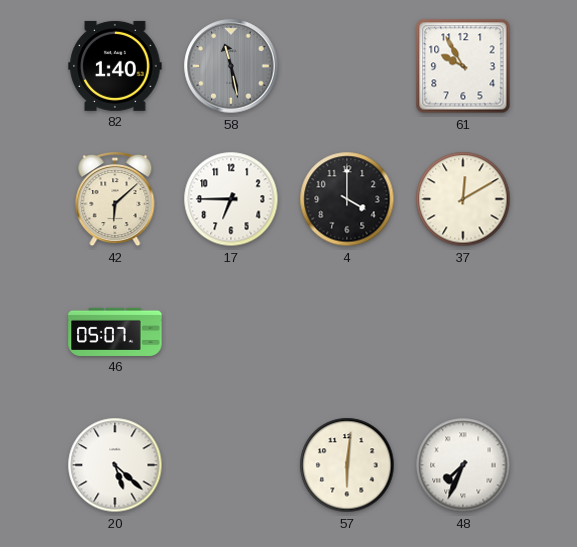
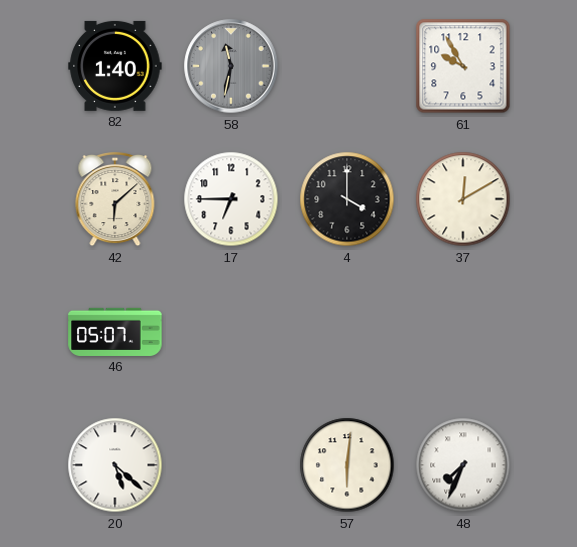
58: 11:28 -> 11:32
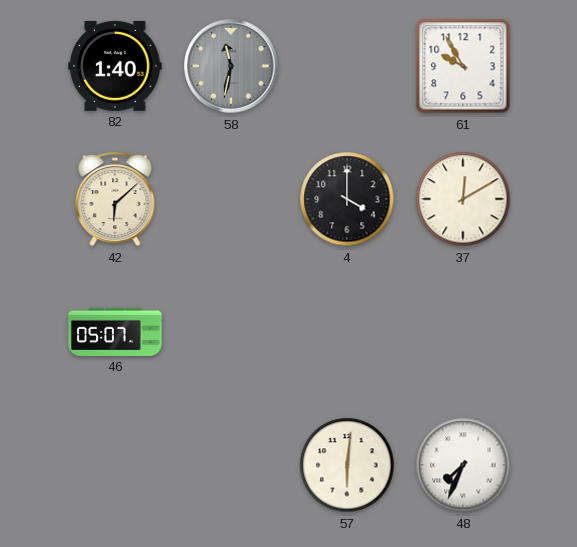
17: 6:45 -> none
20: 5:22 -> none
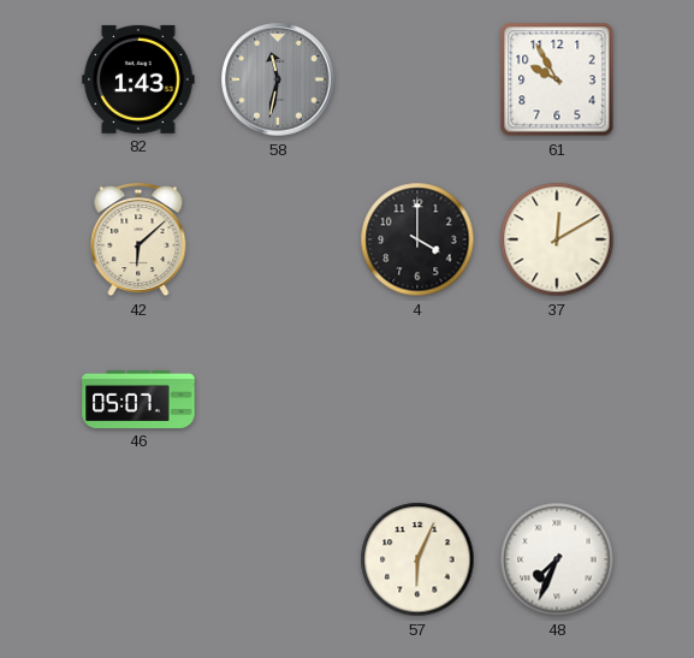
82: 1:40 -> 1:43
57: 6:01 -> 6:04
